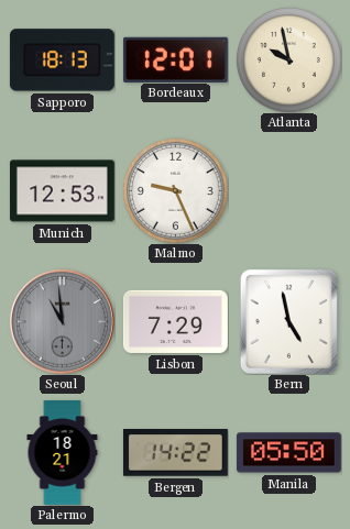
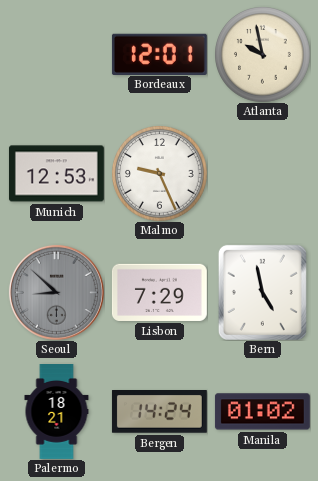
Sapporo: 18:13 -> none
Seoul: 10:59 -> 8:52
Bergen: 14:22 -> 14:24
Manila: 05:50 -> 01:02
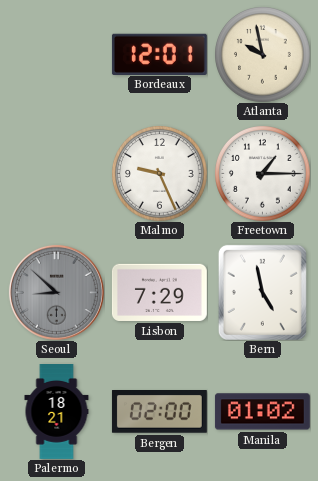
Munich: 12:53 -> none
Freetown: none -> 1:15
Bergen: 14:24 -> 02:00
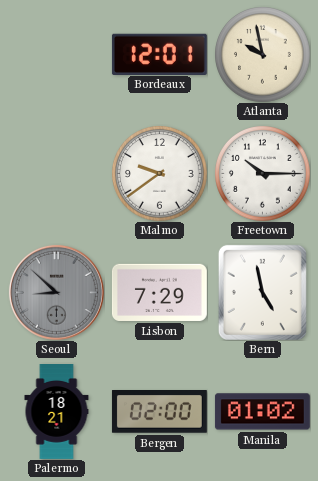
Malmo: 9:26 -> 9:39
Freetown: 1:15 -> 10:15
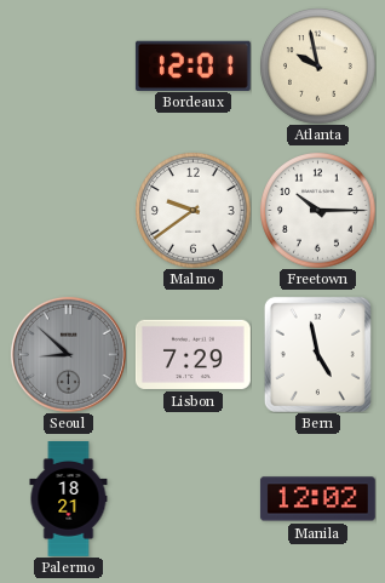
Bergen: 02:00 -> none
Manila: 01:02 -> 12:02
